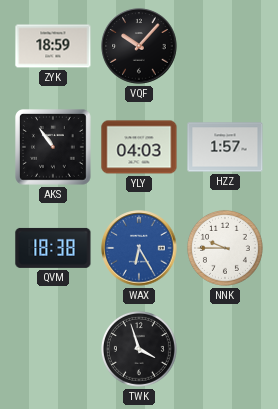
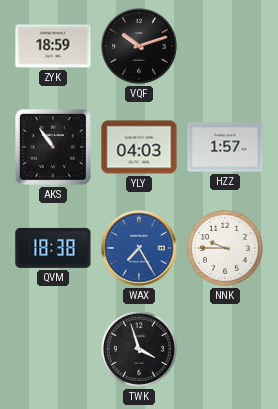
VQF: 10:07 -> 10:12
WAX: 6:25 -> 7:25
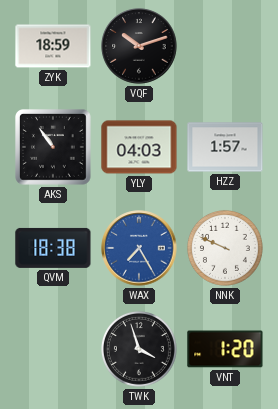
NNK: 9:45 -> 9:49
VNT: none -> 1:20
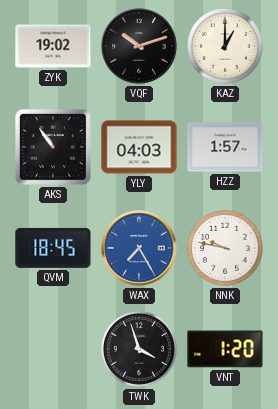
ZYK: 18:59 -> 19:02
KAZ: none -> 1:00
QVM: 18:38 -> 18:45
NNK: 9:49 -> 9:47
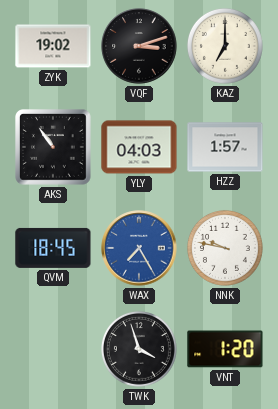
VQF: 10:12 -> 3:12
KAZ: 1:00 -> 7:00
